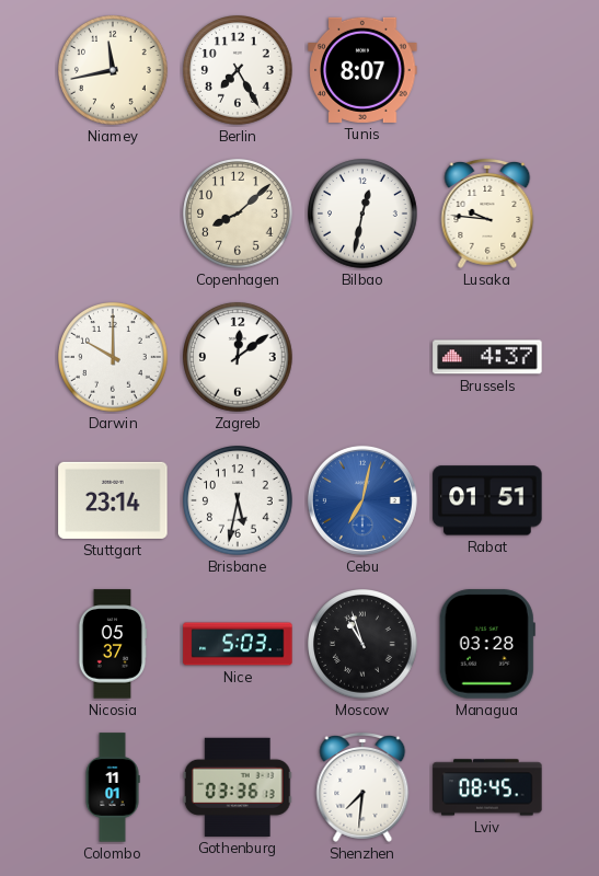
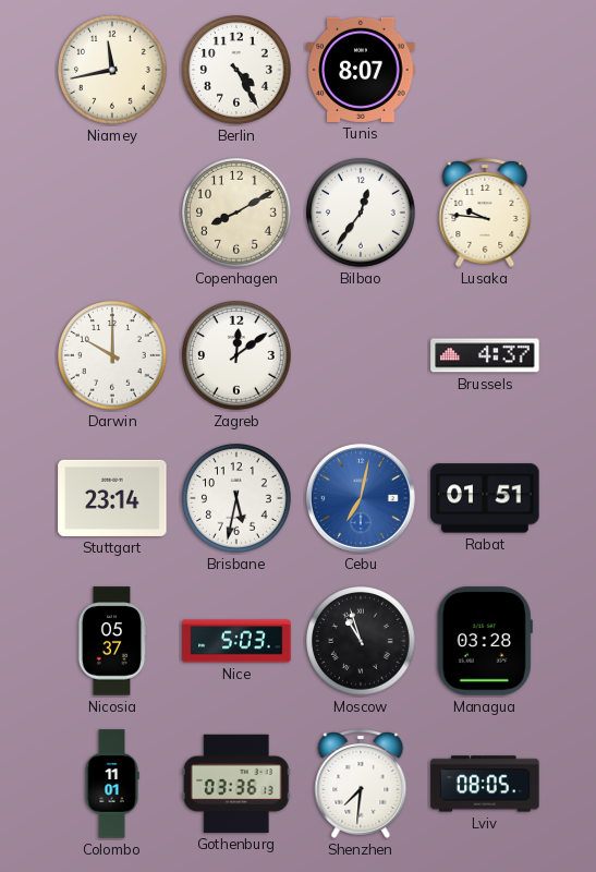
Berlin: 7:25 -> 4:25
Copenhagen: 8:08 -> 8:10
Bilbao: 12:32 -> 12:36
Lviv: 08:45 -> 08:05
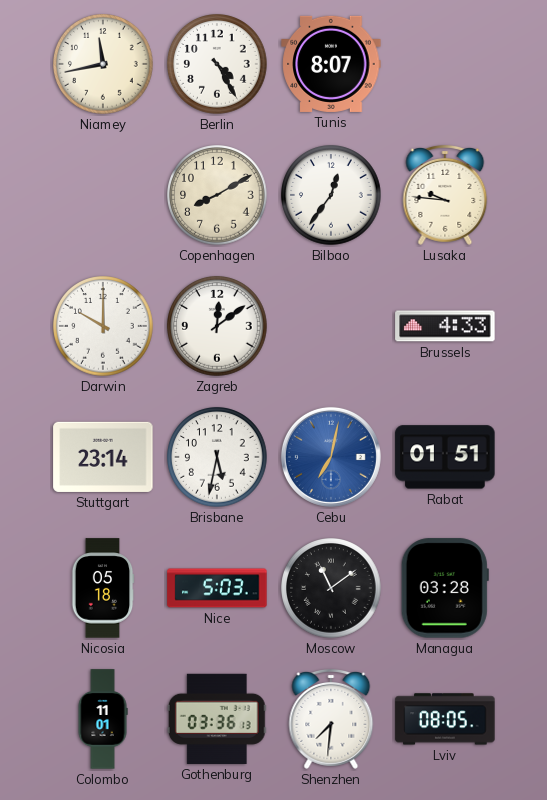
Brussels: 4:37 -> 4:33
Nicosia: 05:37 -> 05:18
Moscow: 10:57 -> 11:09
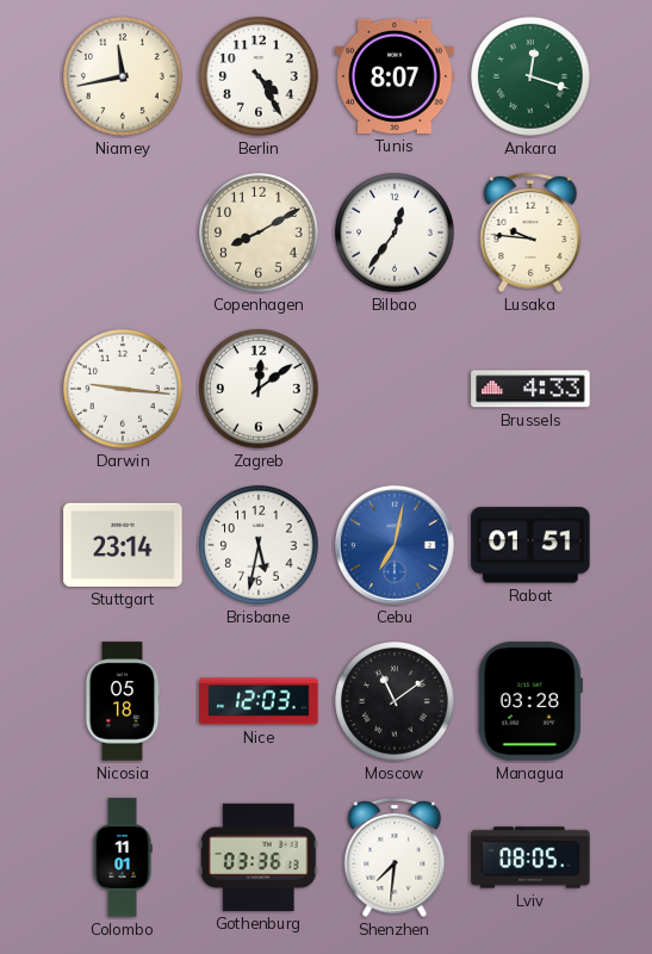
Ankara: none -> 12:18
Darwin: 10:00 -> 9:16
Nice: 5:03 -> 12:03
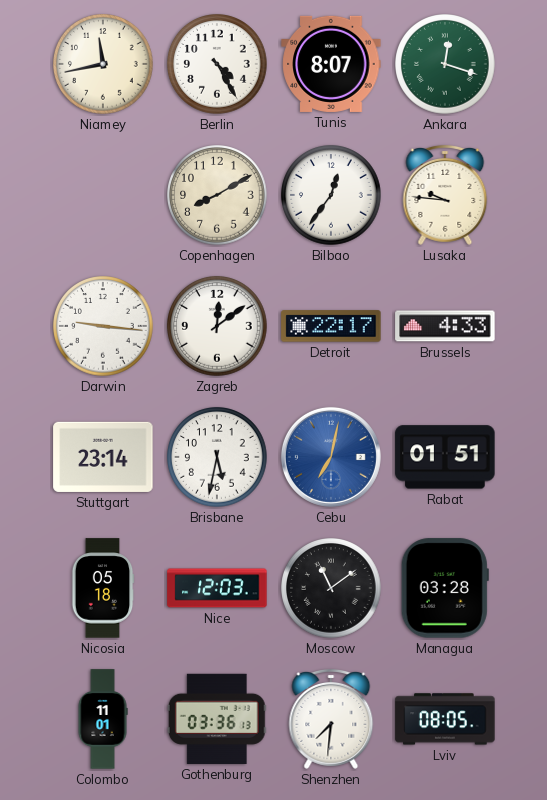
Detroit: none -> 22:17
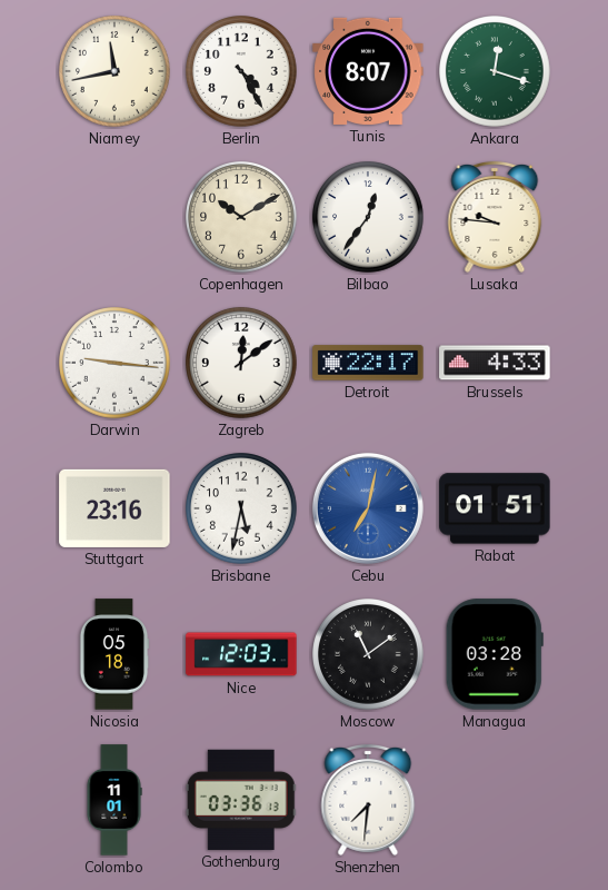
Copenhagen: 8:10 -> 10:10
Stuttgart: 23:14 -> 23:16
Lviv: 08:05 -> none
